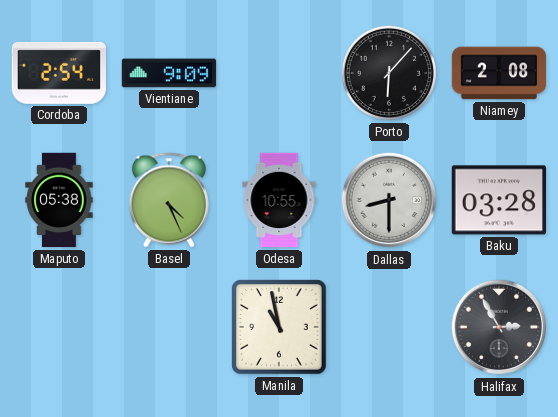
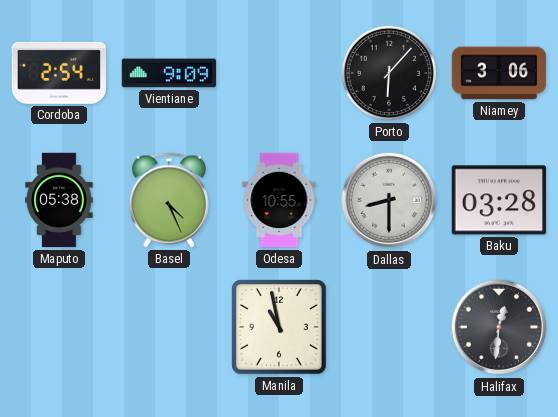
Niamey: 2:08 -> 3:06
Halifax: 2:55 -> 12:31
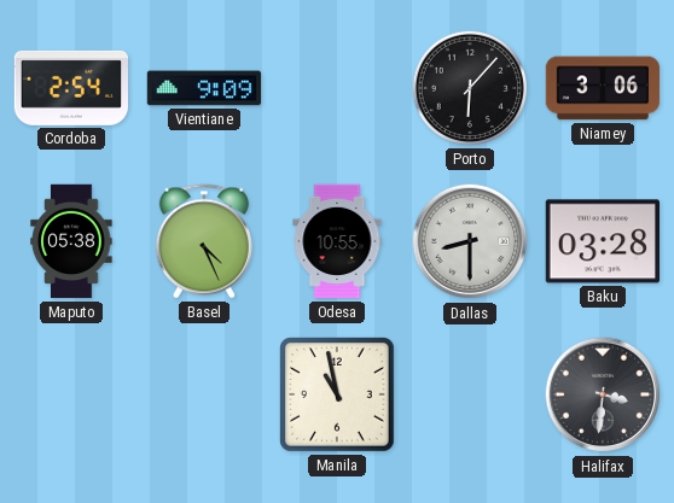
Halifax: 12:31 -> 3:31
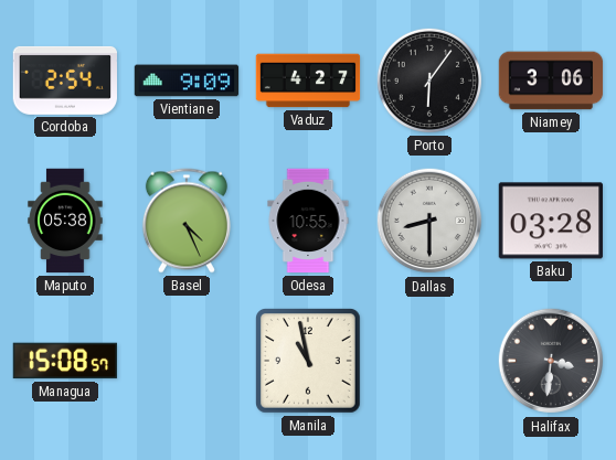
Vaduz: none -> 4:27
Porto: 6:07 -> 6:06
Managua: none -> 15:08
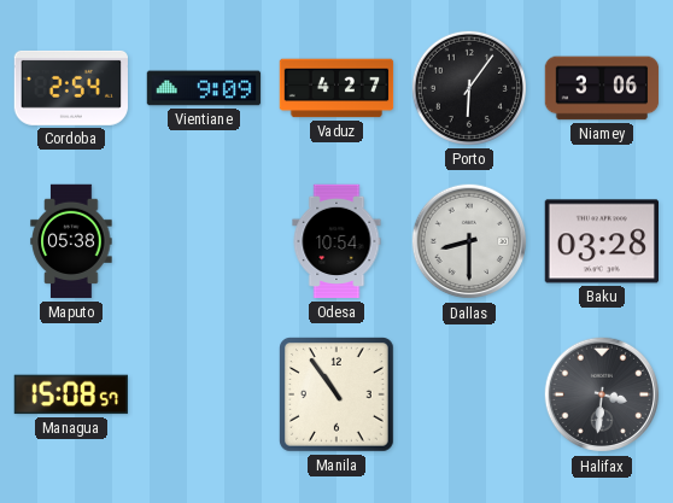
Basel: 4:26 -> none
Odesa: 10:55 -> 10:54
Manila: 10:58 -> 10:54
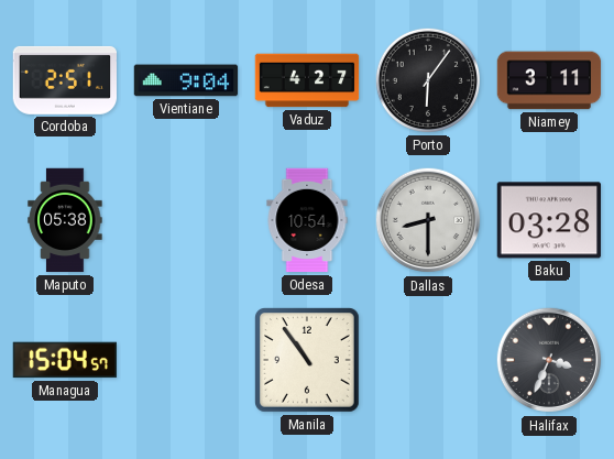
Cordoba: 2:54 -> 2:51
Vientiane: 9:09 -> 9:04
Niamey: 3:06 -> 3:11
Managua: 15:08 -> 15:04
Halifax: 3:31 -> 3:34
